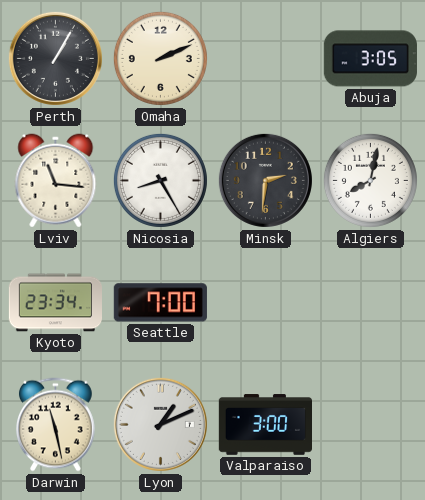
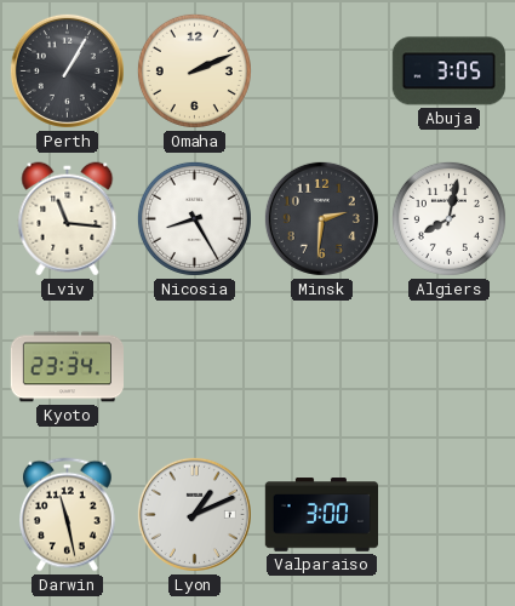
Seattle: 7:00 -> none
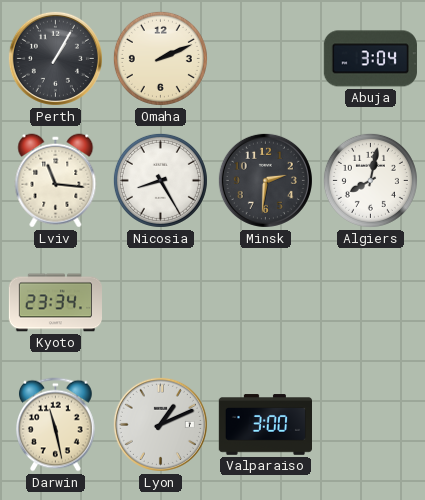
Abuja: 3:05 -> 3:04
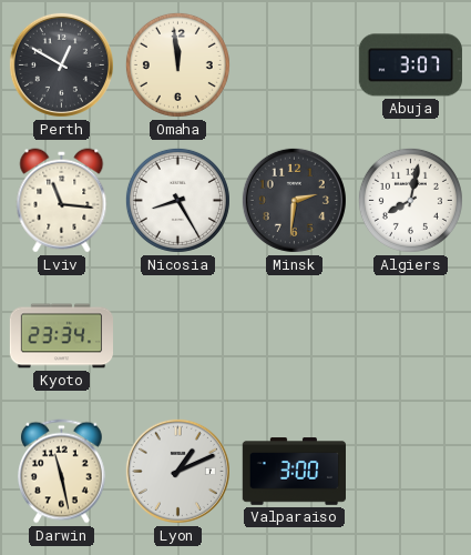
Perth: 1:05 -> 12:50
Omaha: 2:11 -> 11:59
Abuja: 3:04 -> 3:07
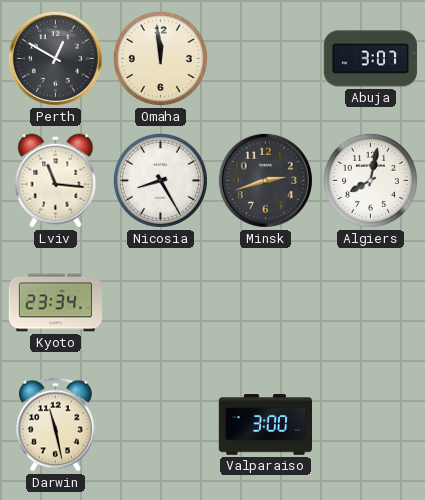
Minsk: 2:31 -> 2:42
Lyon: 1:11 -> none
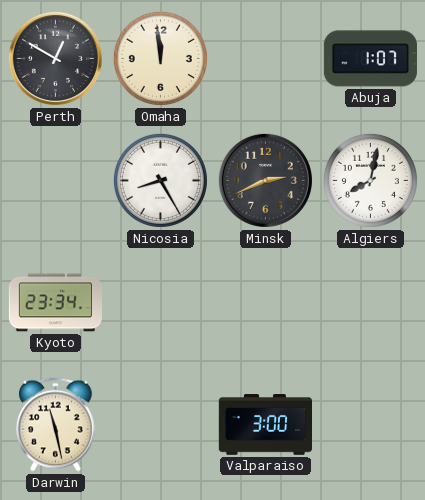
Abuja: 3:07 -> 1:07
Lviv: 11:16 -> none
Minsk: 2:42 -> 2:41
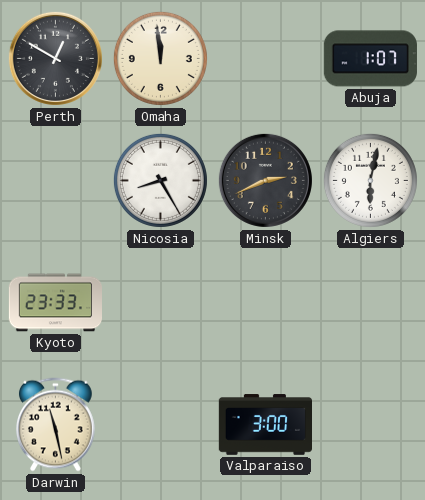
Algiers: 8:02 -> 6:02
Kyoto: 23:34 -> 23:33
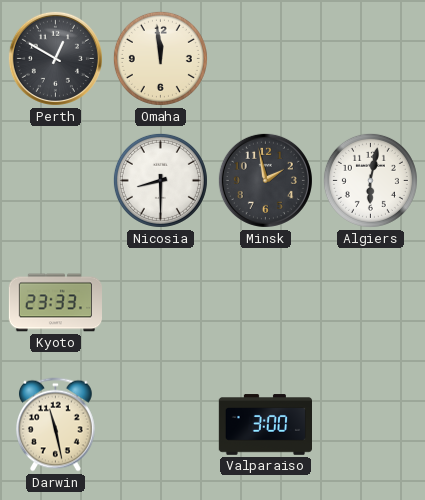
Abuja: 1:07 -> none
Nicosia: 8:25 -> 8:30
Minsk: 2:41 -> 1:58
